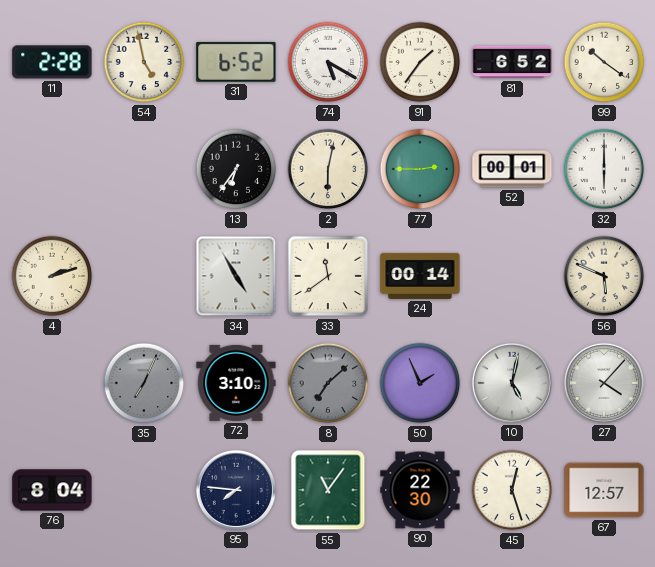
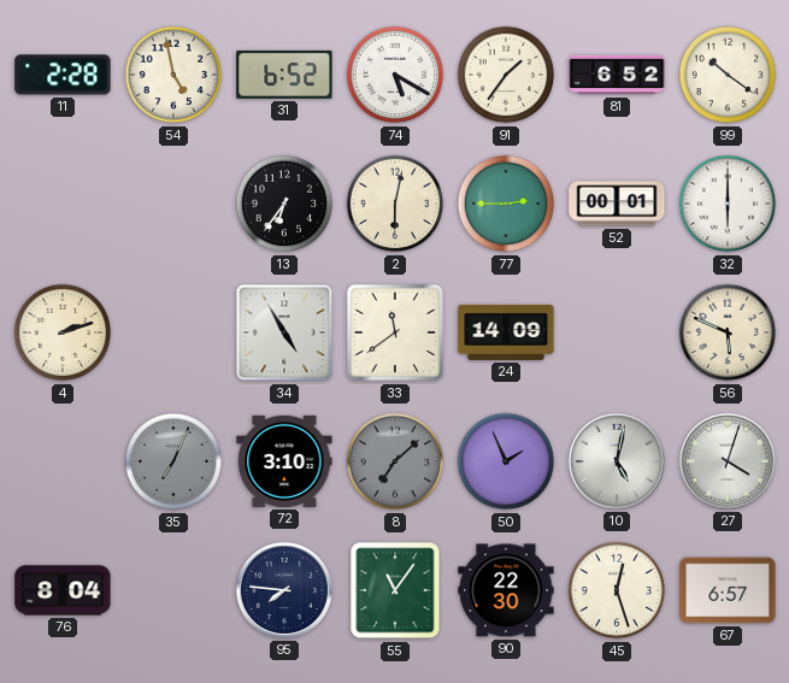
24: 00:14 -> 14:09
27: 4:07 -> 4:03
67: 12:57 -> 6:57
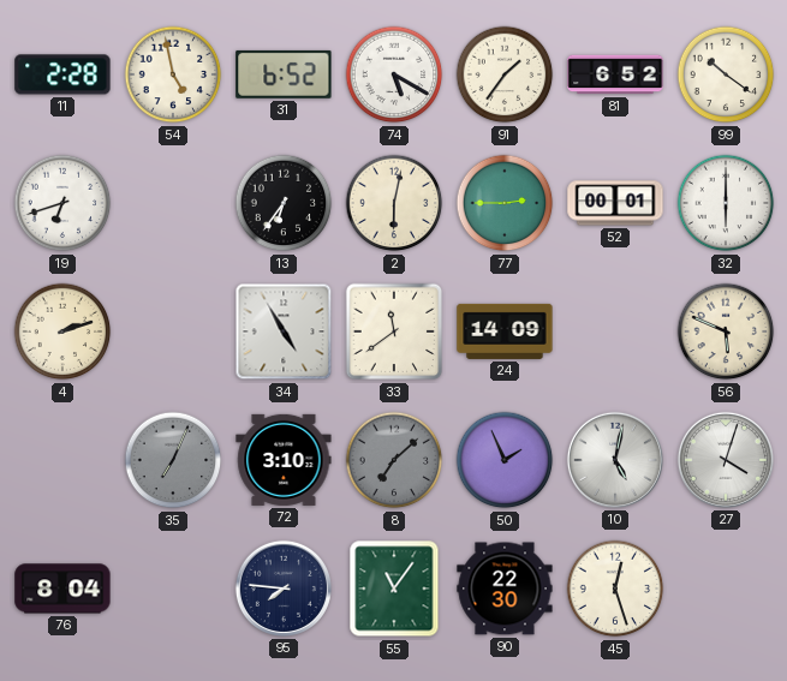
19: none -> 6:42
67: 6:57 -> none
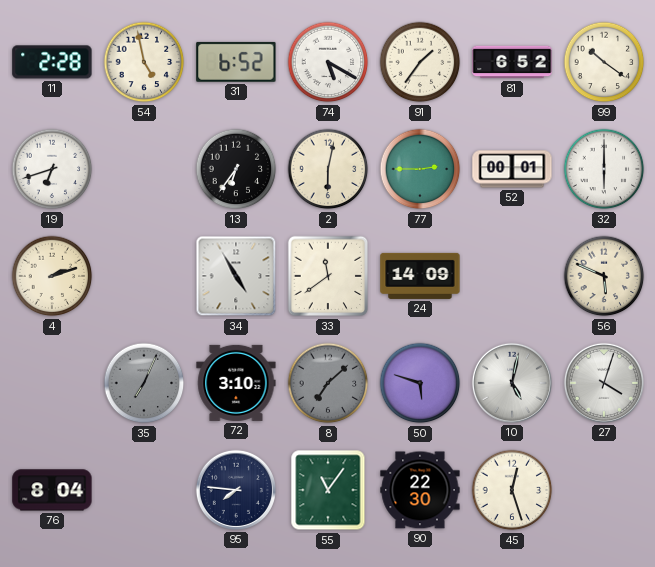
50: 1:56 -> 5:48
